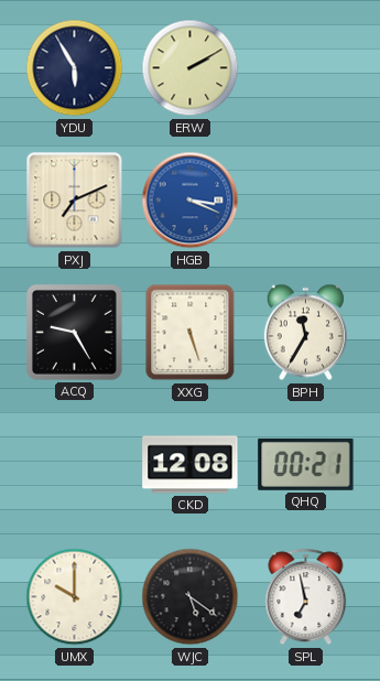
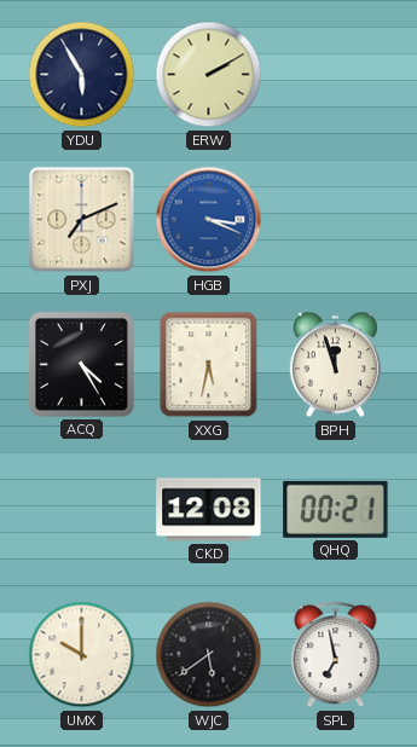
ACQ: 9:25 -> 4:25
XXG: 5:27 -> 5:32
BPH: 11:35 -> 11:57
WJC: 5:21 -> 5:39
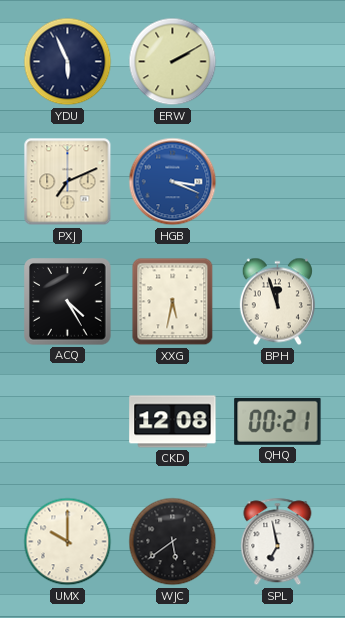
YDU: 5:55 -> 5:56
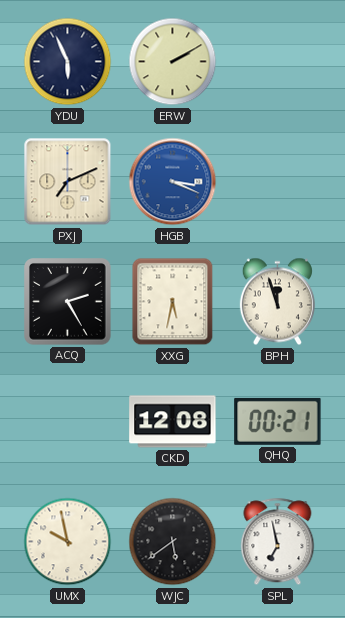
ACQ: 4:25 -> 2:25
UMX: 10:00 -> 9:58
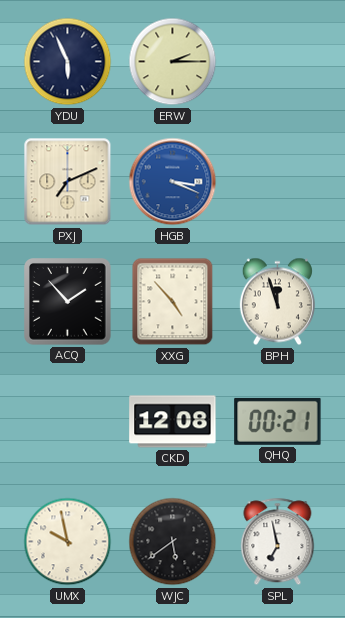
ERW: 2:10 -> 2:15
ACQ: 2:25 -> 1:53
XXG: 5:32 -> 4:53
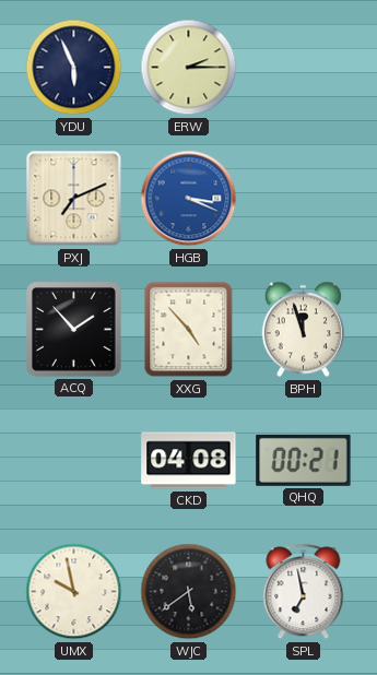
CKD: 12:08 -> 04:08
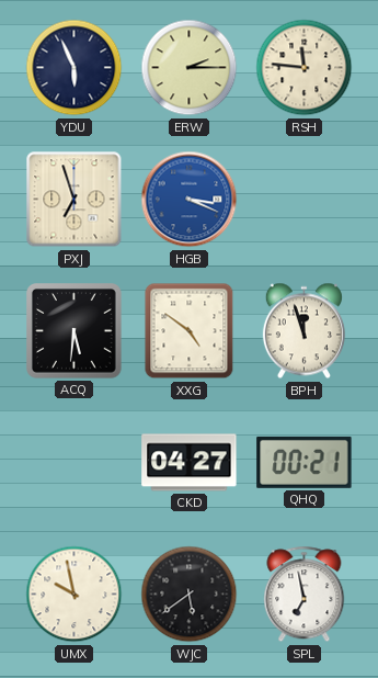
RSH: none -> 11:46
PXJ: 7:11 -> 6:57
ACQ: 1:53 -> 5:31
XXG: 4:53 -> 4:51
CKD: 04:08 -> 04:27
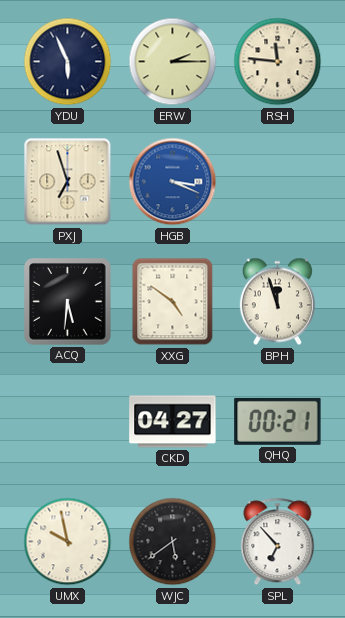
SPL: 6:58 -> 6:53
